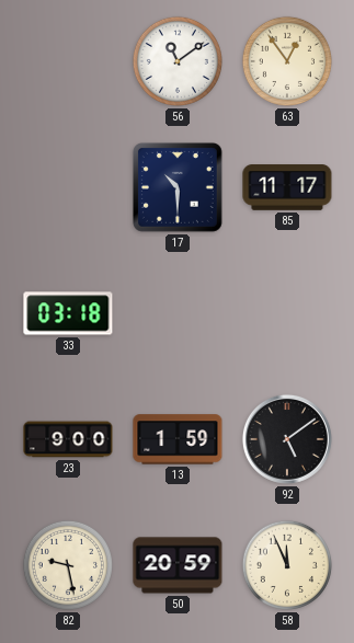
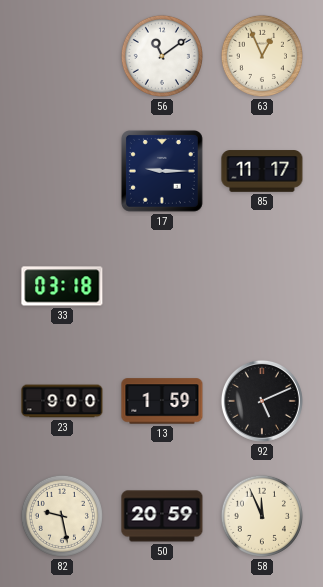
63: 12:54 -> 12:56
17: 10:30 -> 9:15
92: 5:09 -> 5:11
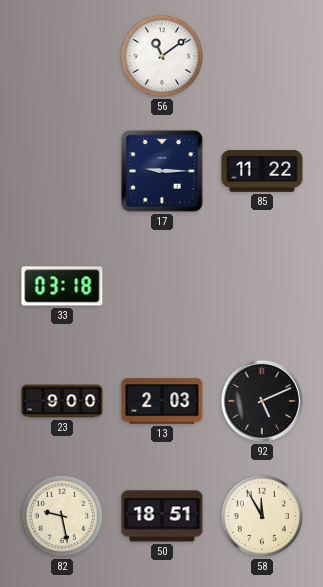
63: 12:56 -> none
85: 11:17 -> 11:22
13: 1:59 -> 2:03
50: 20:59 -> 18:51
58: 11:56 -> 11:55
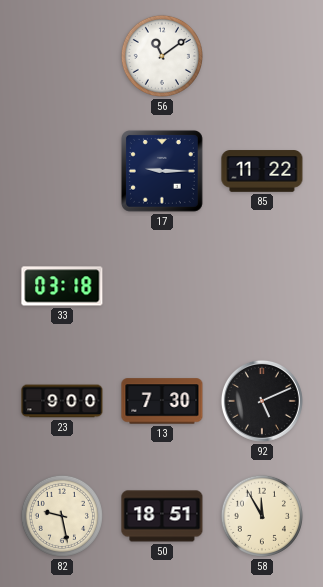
13: 2:03 -> 7:30
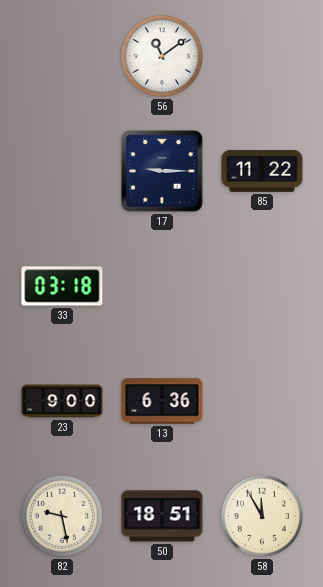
13: 7:30 -> 6:36
92: 5:11 -> none
